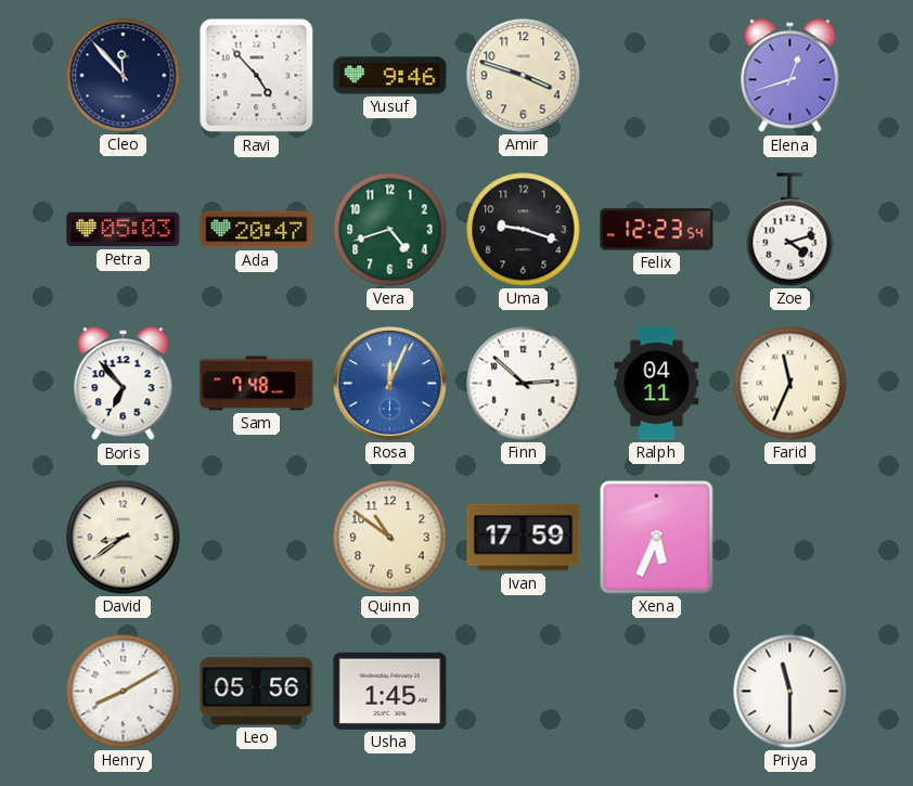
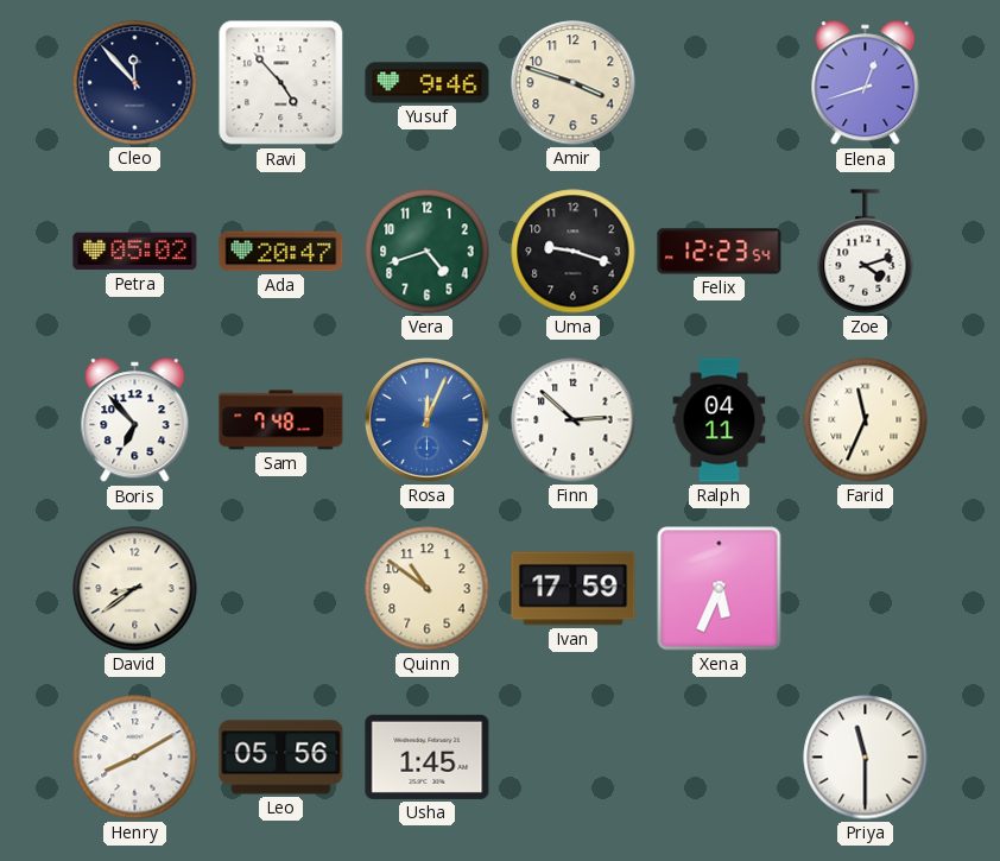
Petra: 05:03 -> 05:02
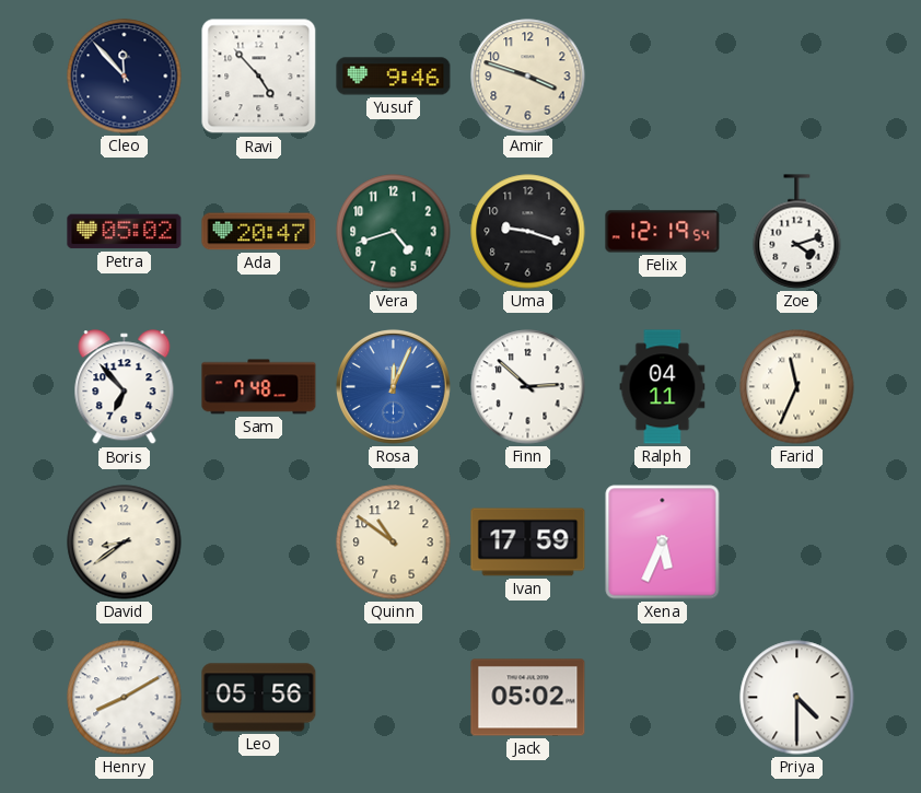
Elena: 12:42 -> none
Felix: 12:23 -> 12:19
Usha: 1:45 -> none
Jack: none -> 05:02
Priya: 11:30 -> 4:30
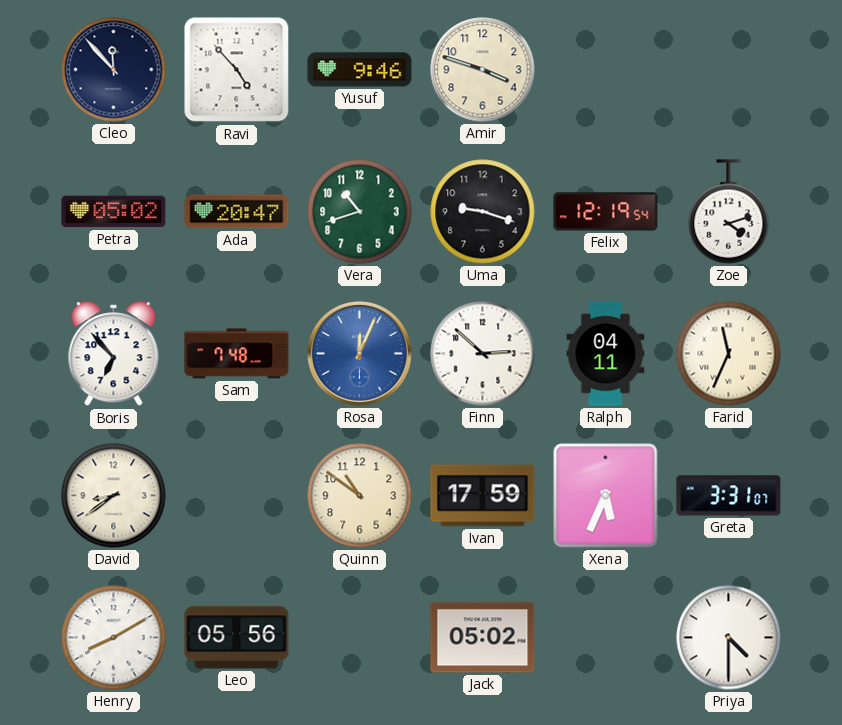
Vera: 4:42 -> 10:42
Greta: none -> 3:31
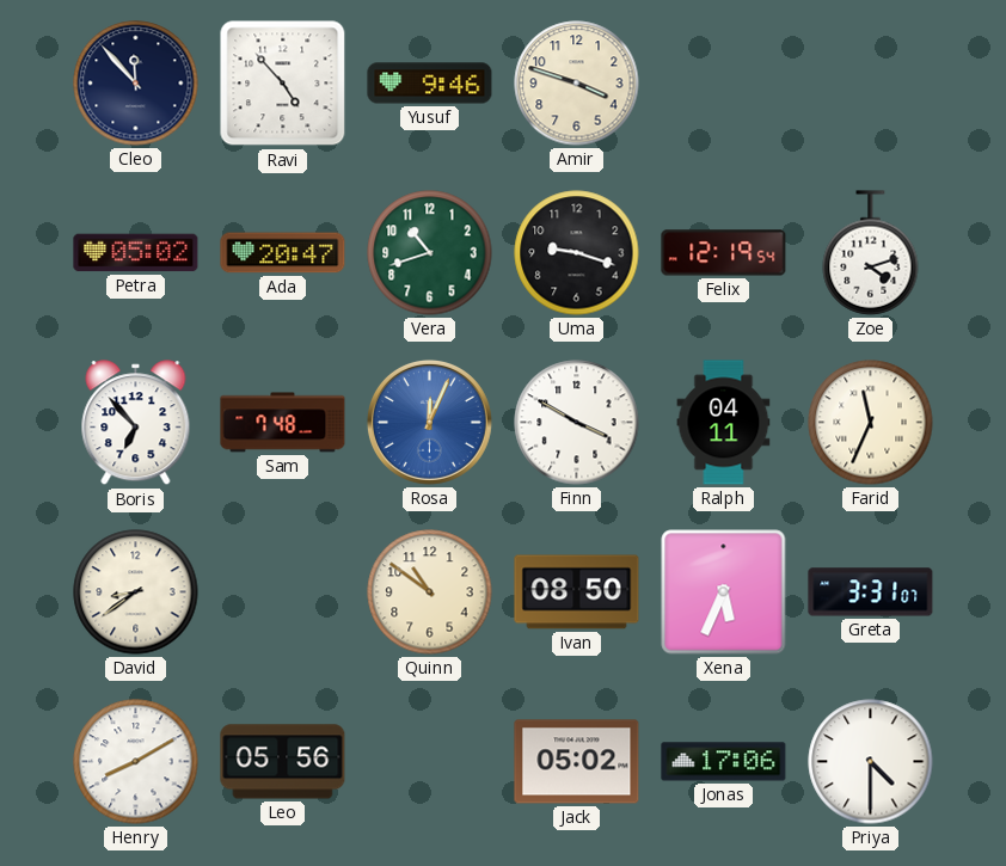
Finn: 2:52 -> 3:50
Ivan: 17:59 -> 08:50
Jonas: none -> 17:06
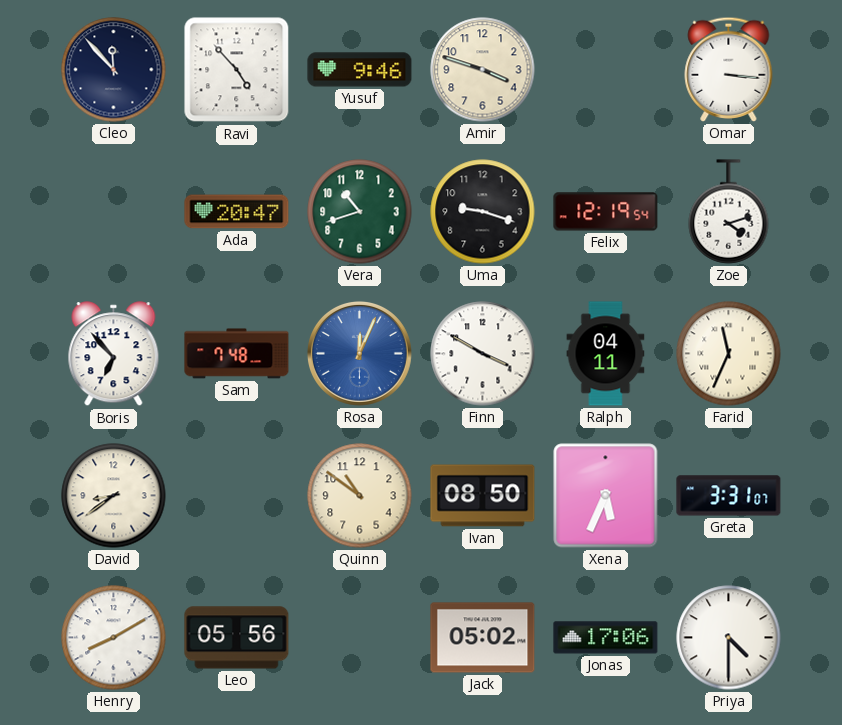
Omar: none -> 3:16
Petra: 05:02 -> none
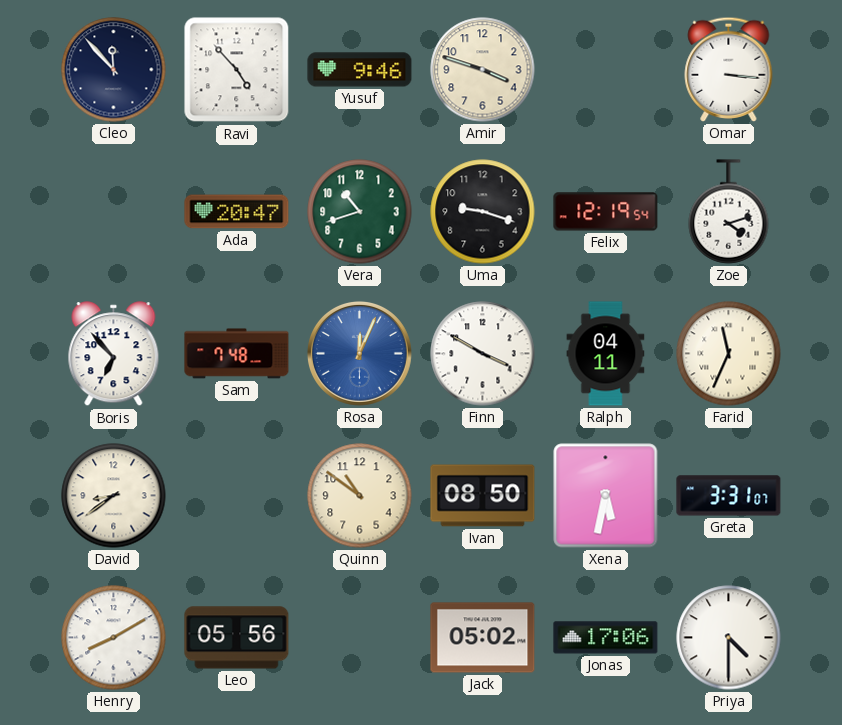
Xena: 5:34 -> 5:32
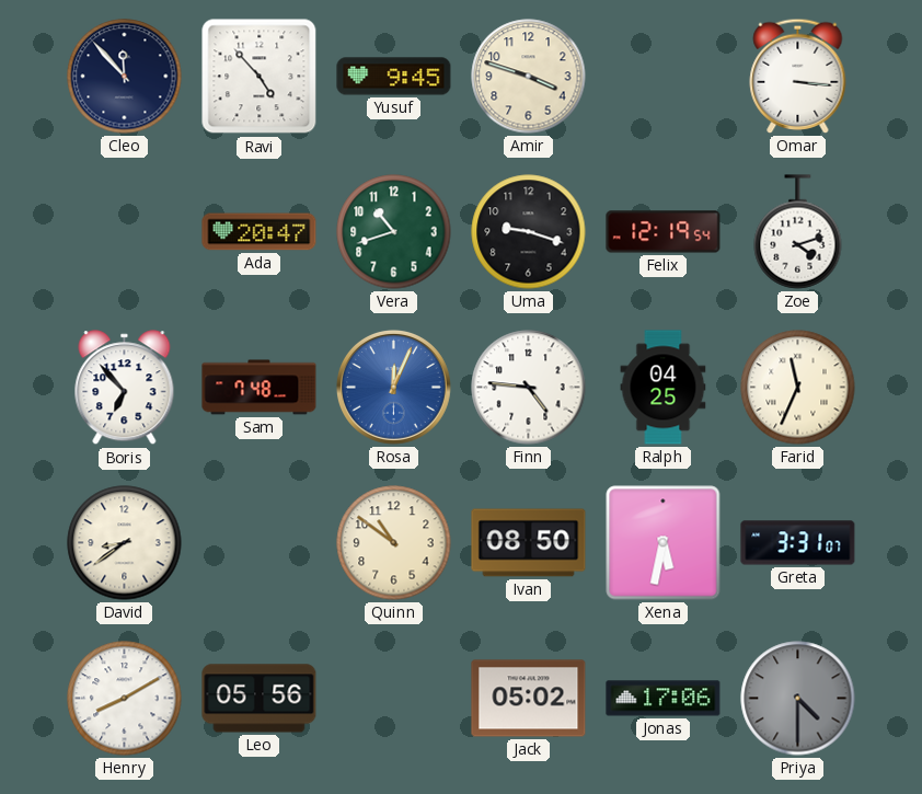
Yusuf: 9:46 -> 9:45
Finn: 3:50 -> 4:46
Ralph: 04:11 -> 04:25
Priya dial: white -> grey
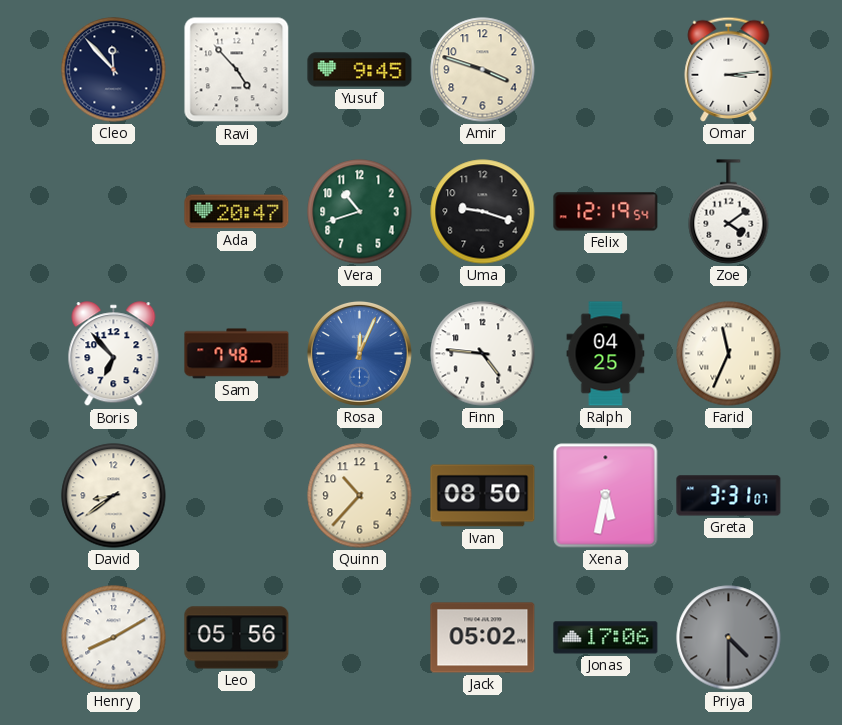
Omar: 3:16 -> 3:14
Zoe: 4:12 -> 4:09
Quinn: 10:51 -> 10:37
